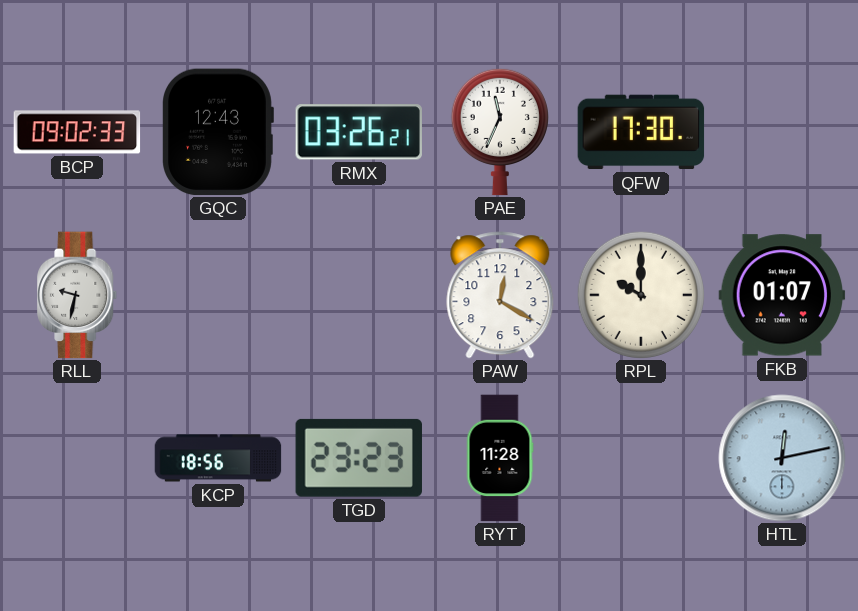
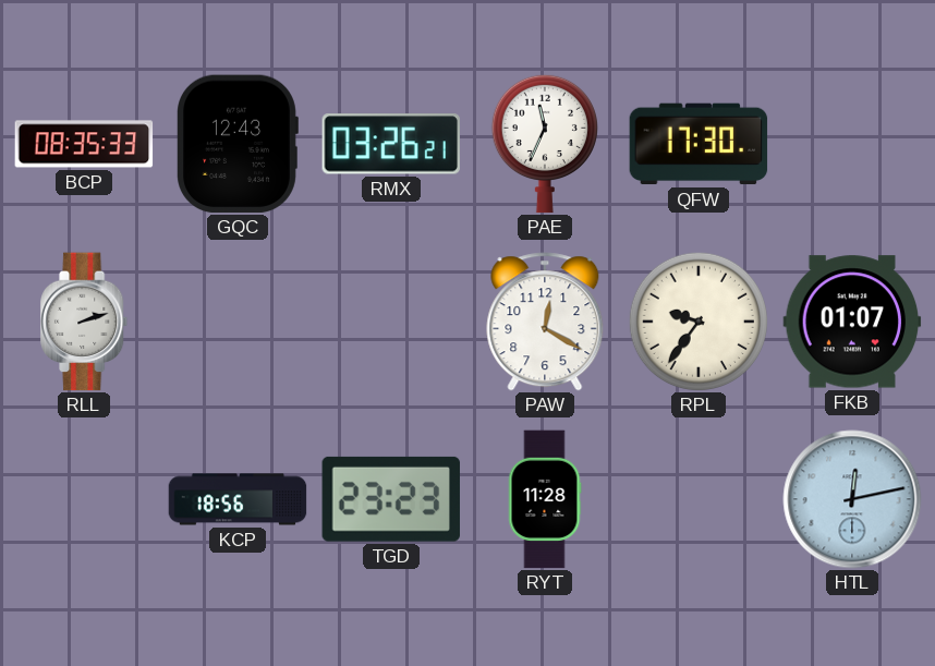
BCP: 09:02 -> 08:35
RLL: 9:32 -> 2:12
RPL: 10:00 -> 9:36
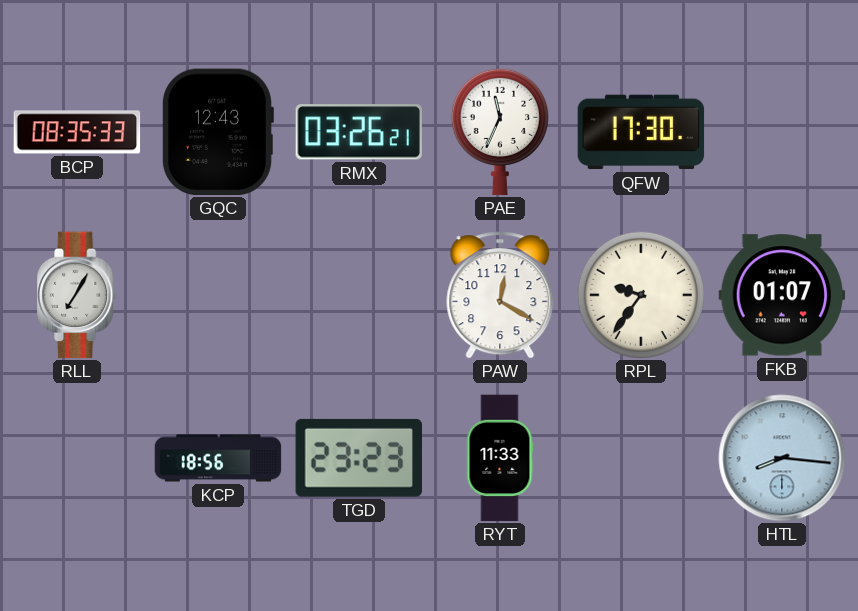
RLL: 2:12 -> 7:05
RYT: 11:28 -> 11:33
HTL: 12:13 -> 8:16
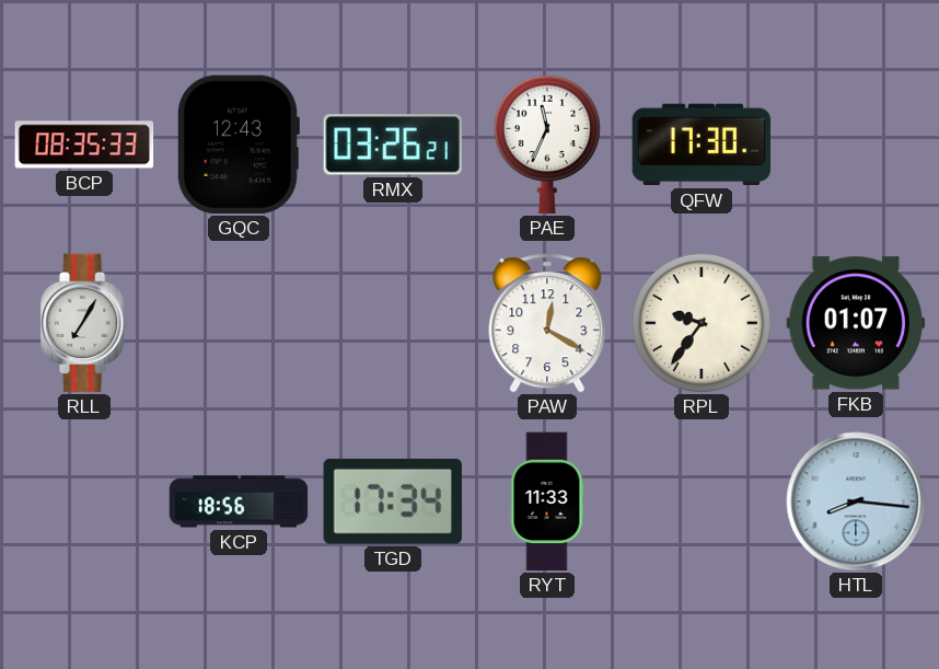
TGD: 23:23 -> 17:34
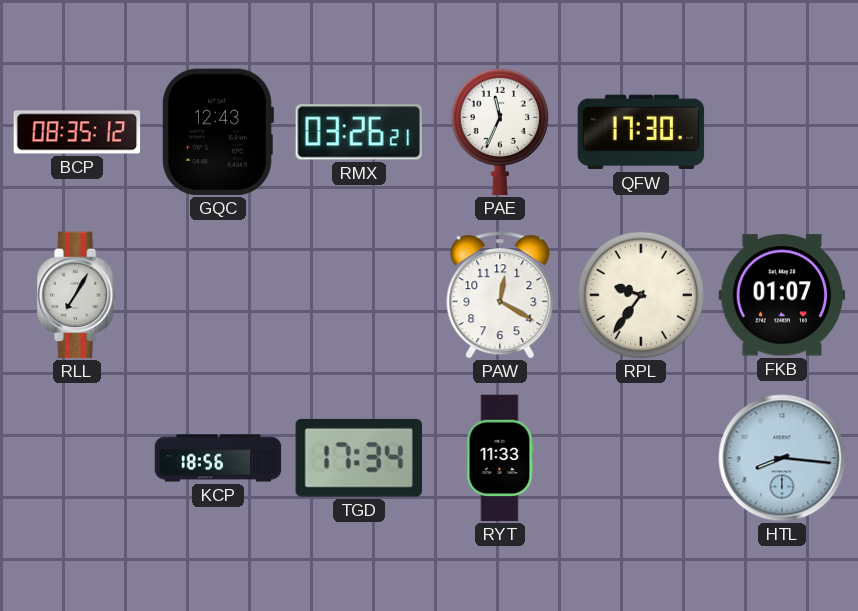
BCP: 08:35:33 -> 08:35:12
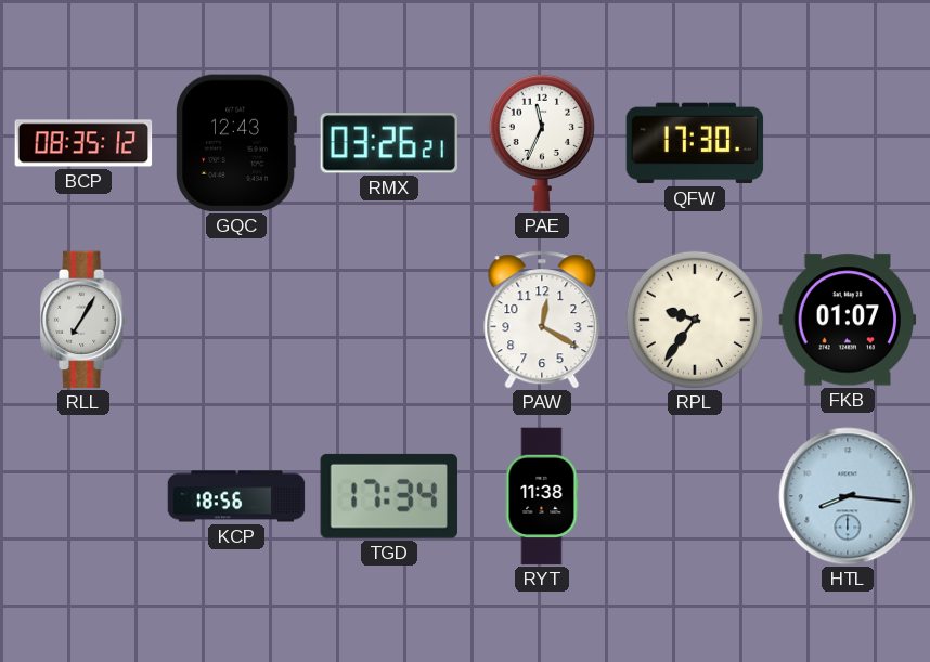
RYT: 11:33 -> 11:38
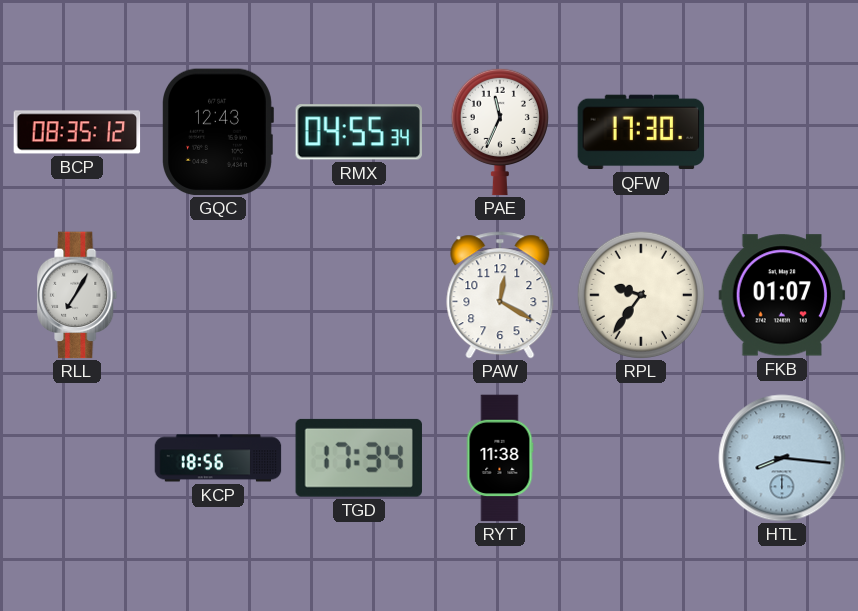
RMX: 03:26 -> 04:55
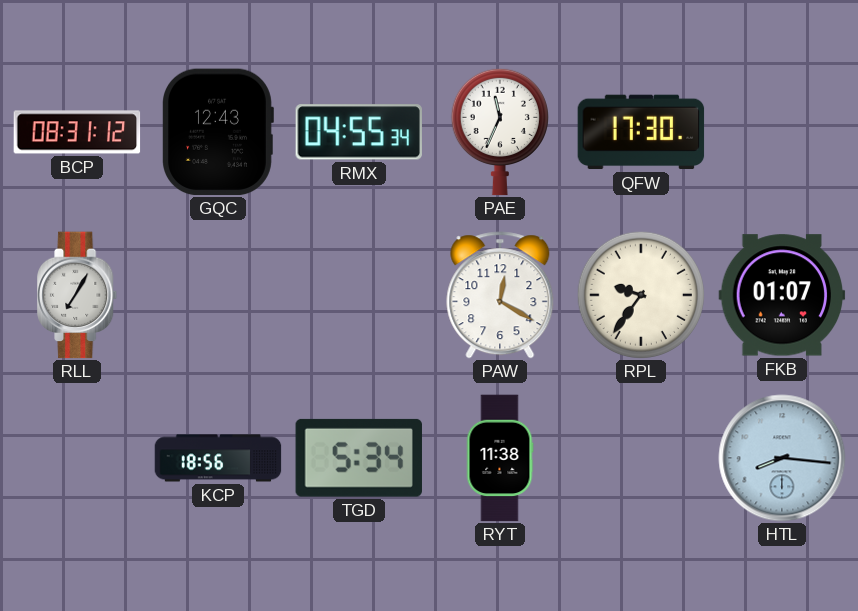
BCP: 08:35 -> 08:31
TGD: 17:34 -> 5:34
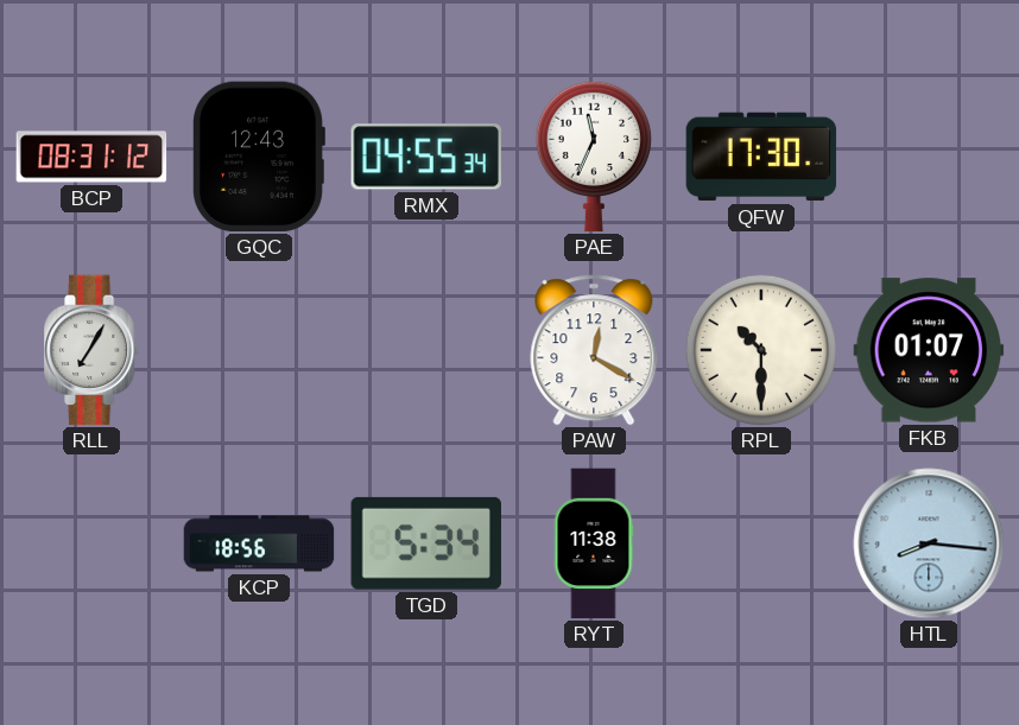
RPL: 9:36 -> 10:30
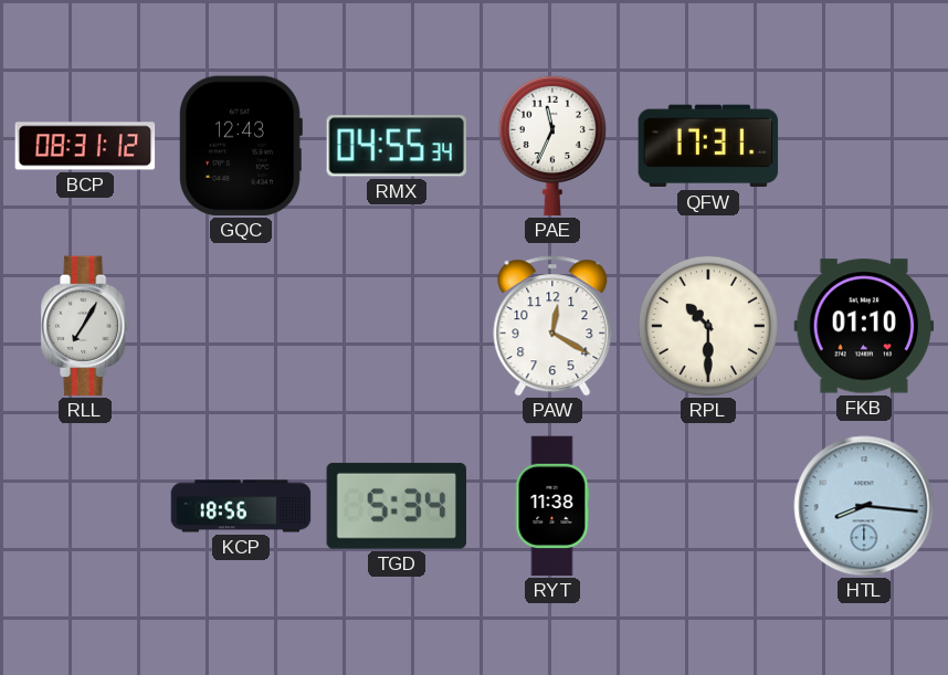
QFW: 17:30 -> 17:31
FKB: 01:07 -> 01:10
